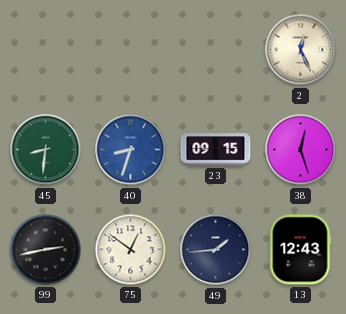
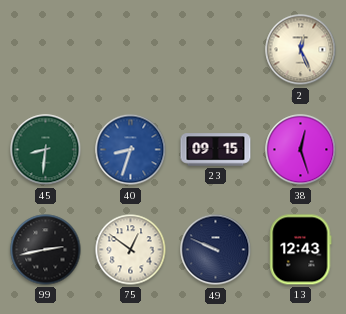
49: 1:44 -> 9:49
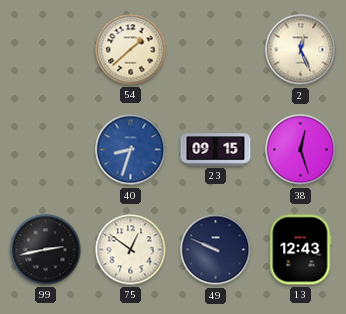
54: none -> 1:38
45: 8:31 -> none
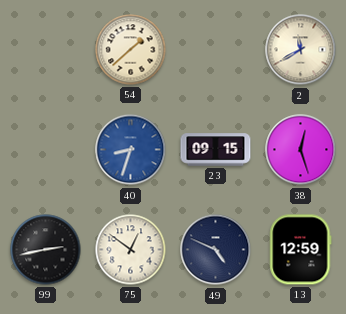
2: 12:26 -> 11:40
49: 9:49 -> 4:49
13: 12:43 -> 12:59
